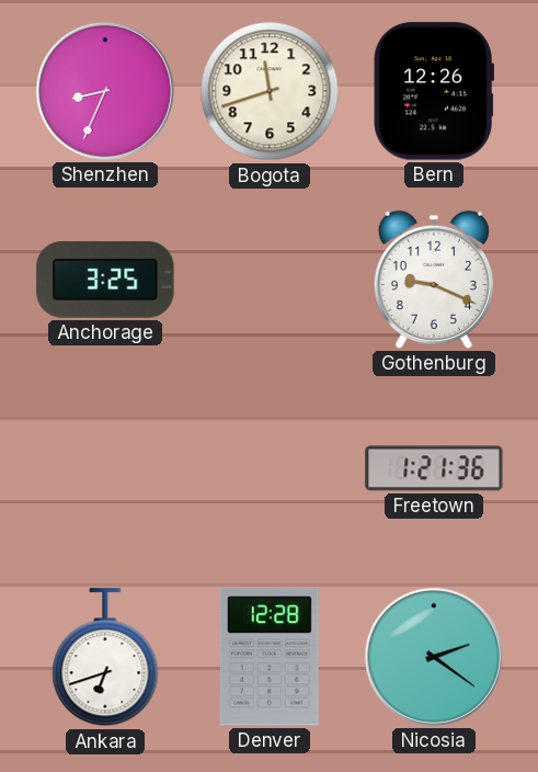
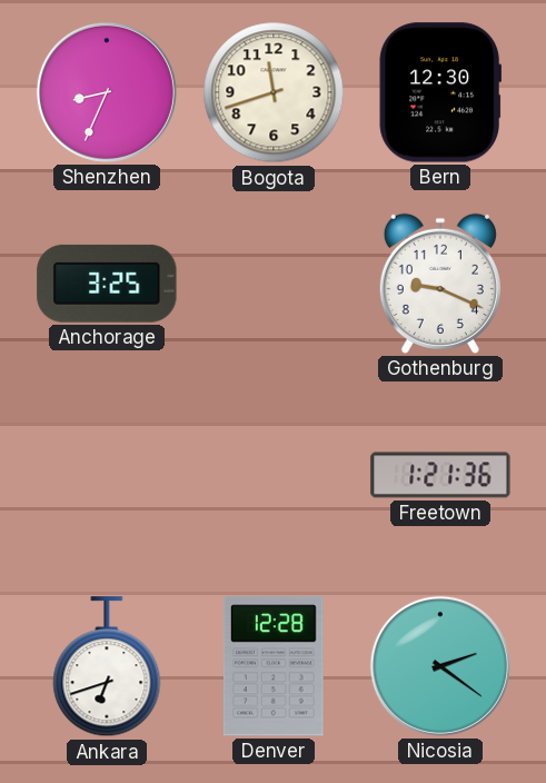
Bern: 12:26 -> 12:30
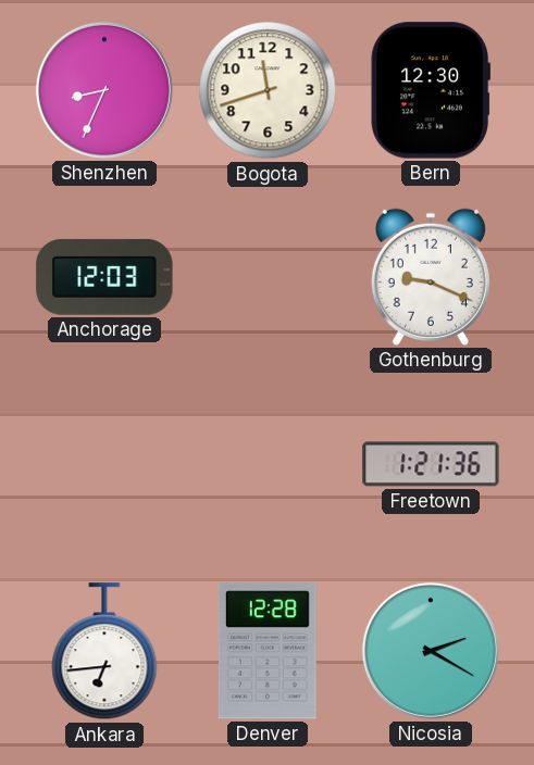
Anchorage: 3:25 -> 12:03
Ankara: 6:42 -> 6:44
Nicosia: 2:21 -> 2:20
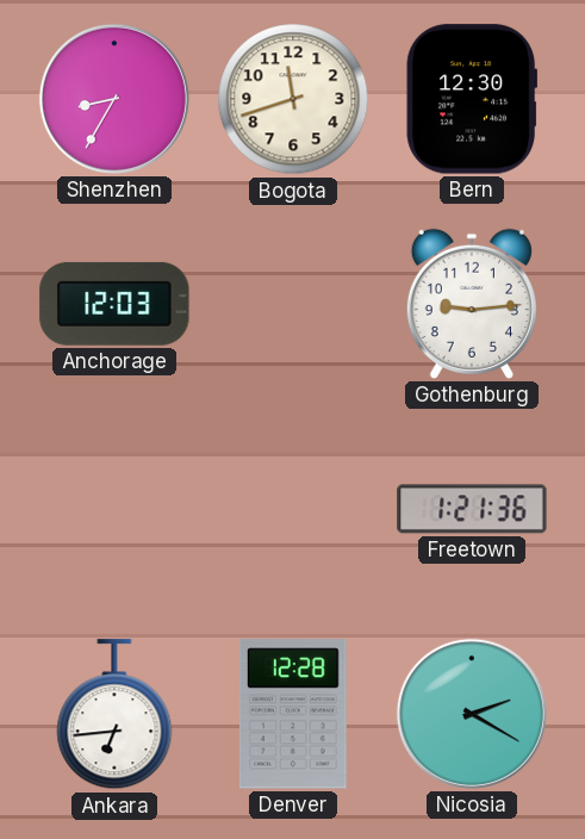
Shenzhen: 8:34 -> 8:35
Gothenburg: 9:19 -> 9:14
